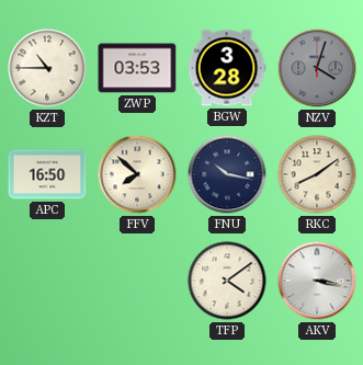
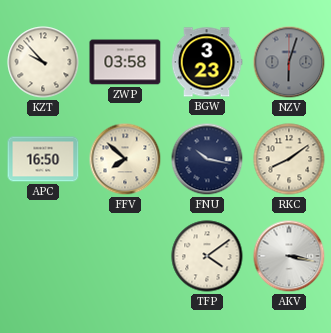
KZT: 10:45 -> 9:53
ZWP: 03:53 -> 03:58
BGW: 3:28 -> 3:23
NZV: 4:03 -> 6:03
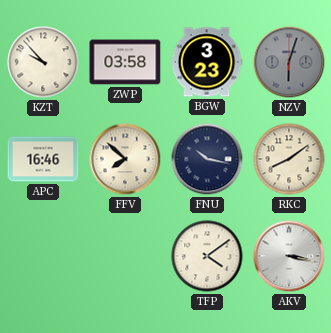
APC: 16:50 -> 16:46
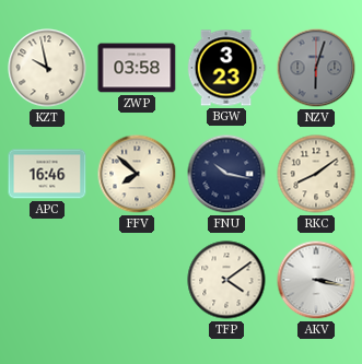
KZT: 9:53 -> 9:58
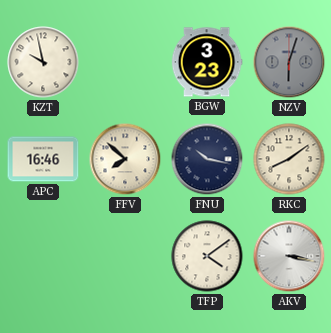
ZWP: 03:58 -> none
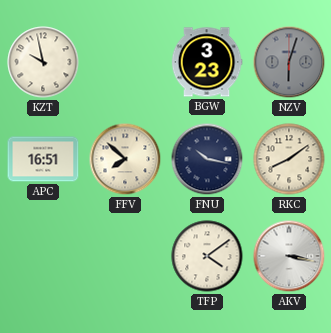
APC: 16:46 -> 16:51
